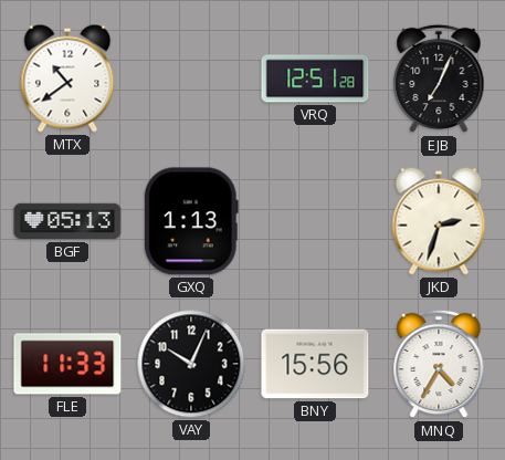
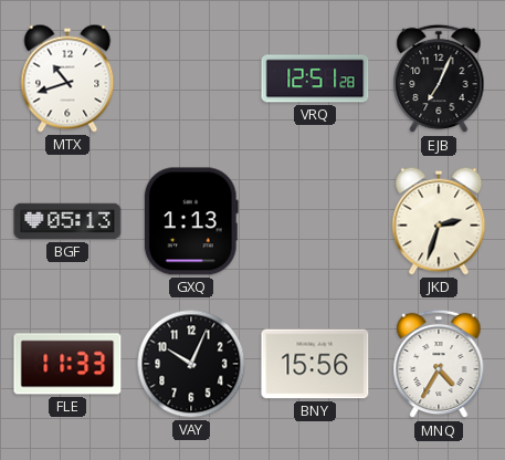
MTX: 10:39 -> 10:42
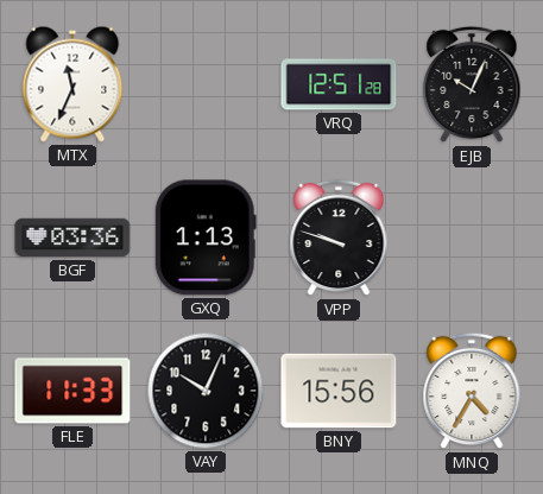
MTX: 10:42 -> 11:34
EJB: 7:04 -> 10:04
BGF: 05:13 -> 03:36
VPP: none -> 9:48
JKD: 2:33 -> none
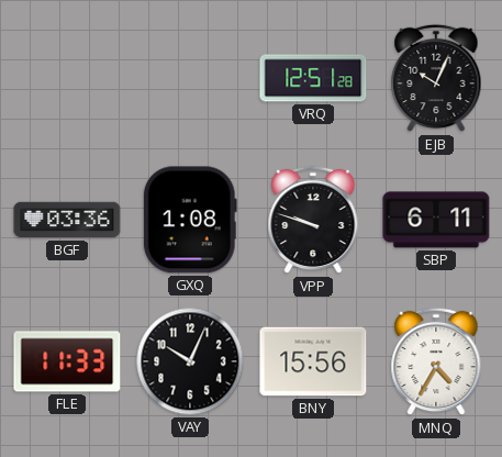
MTX: 11:34 -> none
GXQ: 1:13 -> 1:08
SBP: none -> 6:11
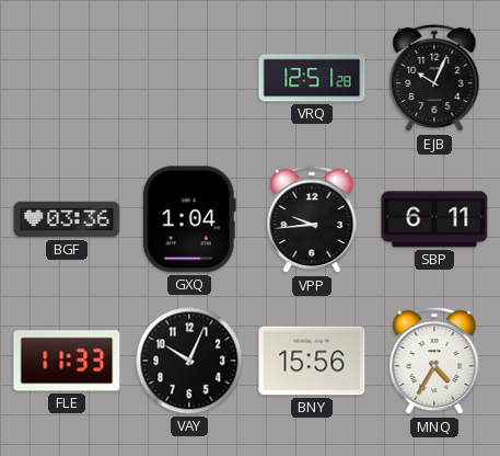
GXQ: 1:08 -> 1:04
VPP: 9:48 -> 9:44
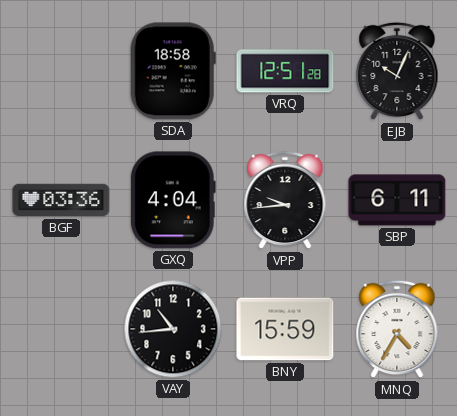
SDA: none -> 18:58
GXQ: 1:04 -> 4:04
FLE: 11:33 -> none
VAY: 10:04 -> 10:44
BNY: 15:56 -> 15:59
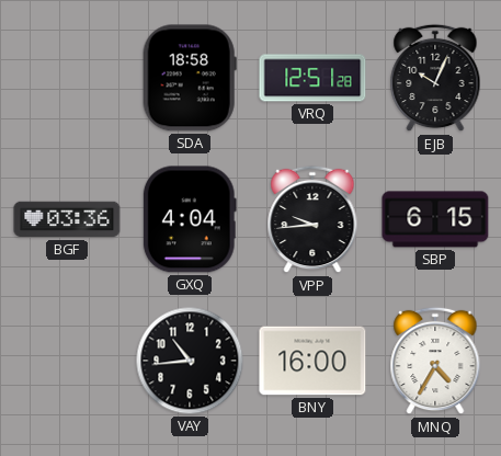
SBP: 6:11 -> 6:15
BNY: 15:59 -> 16:00
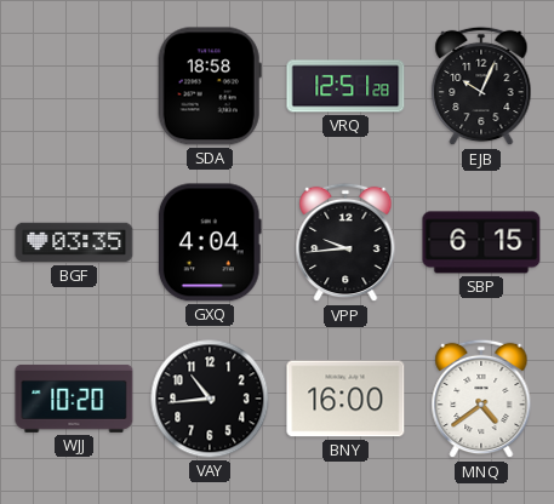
BGF: 03:36 -> 03:35
WJJ: none -> 10:20
MNQ: 4:35 -> 4:39
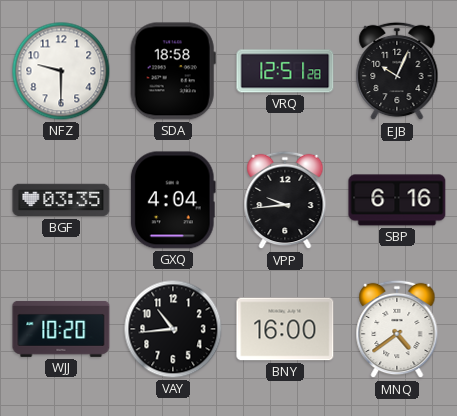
NFZ: none -> 9:30
SBP: 6:15 -> 6:16
